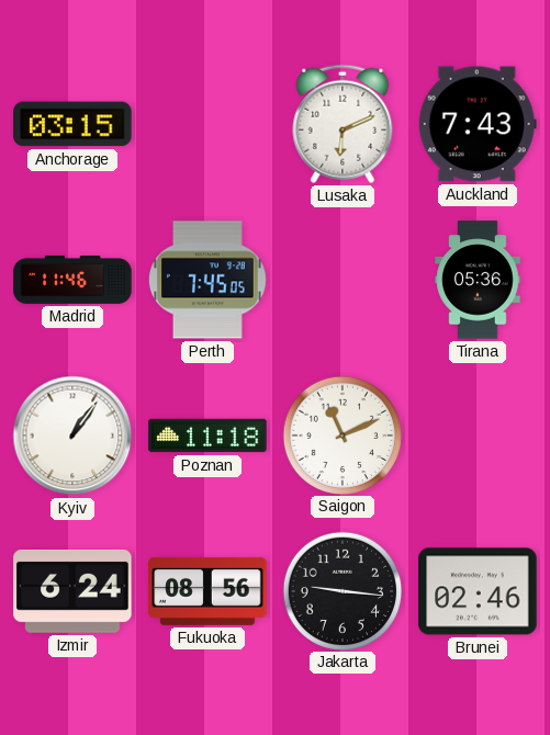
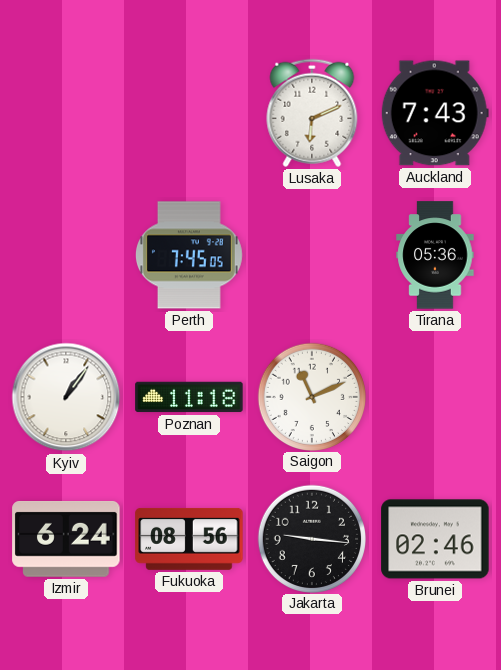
Anchorage: 03:15 -> none
Madrid: 11:46 -> none
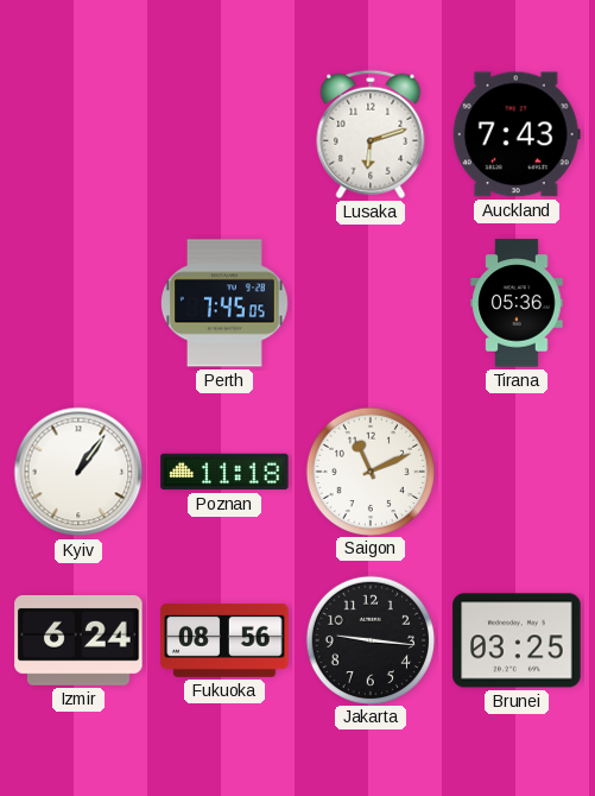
Lusaka: 6:11 -> 6:12
Brunei: 02:46 -> 03:25
